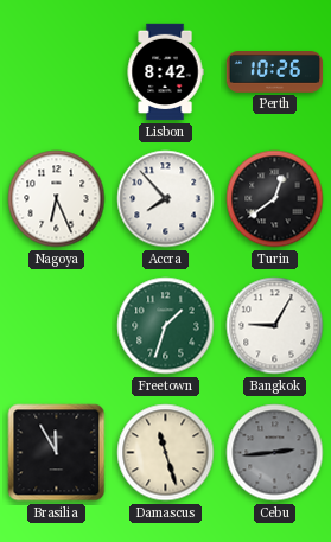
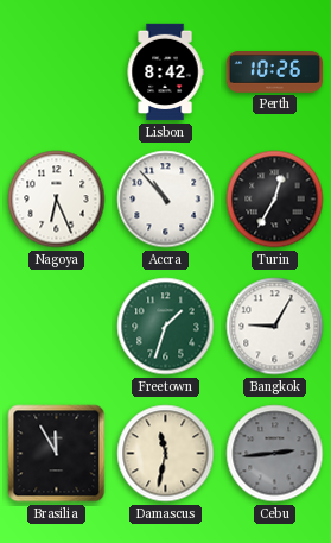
Accra: 7:53 -> 10:53
Turin: 12:39 -> 12:35
Damascus: 11:27 -> 11:32
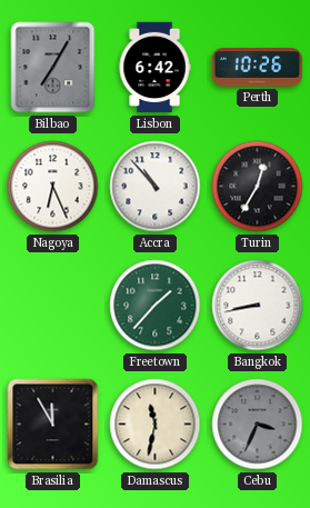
Bilbao: none -> 7:05
Lisbon: 8:42 -> 6:42
Freetown: 1:33 -> 1:37
Bangkok: 9:05 -> 8:43
Cebu: 2:44 -> 3:34
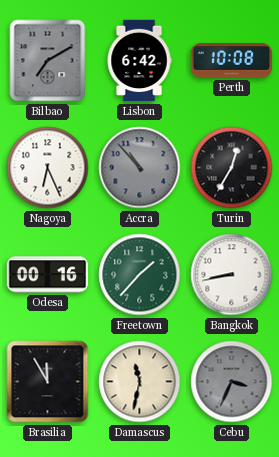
Bilbao: 7:05 -> 7:10
Perth: 10:26 -> 10:08
Accra dial: white -> grey
Odesa: none -> 00:16
